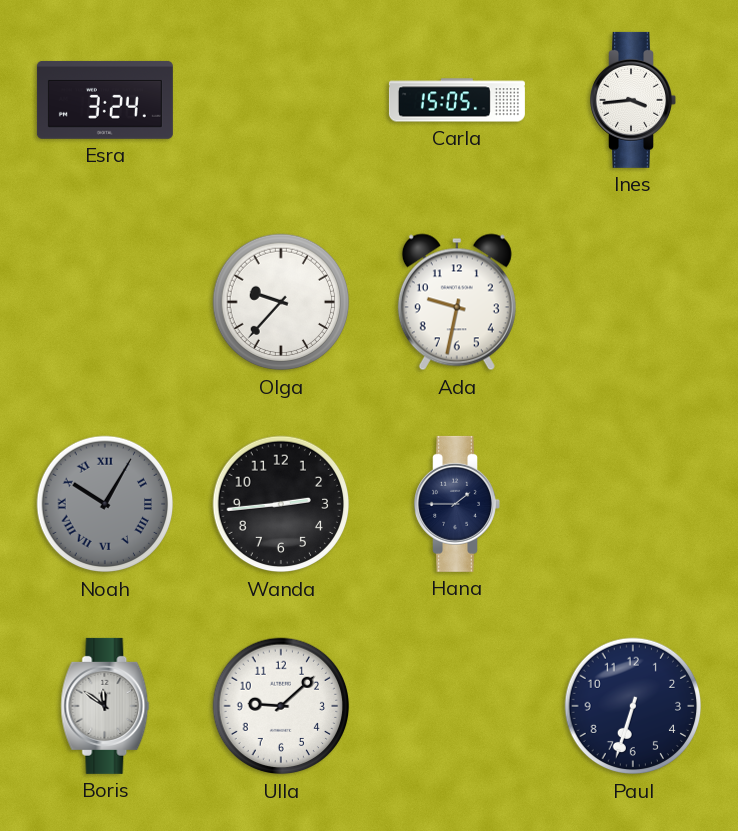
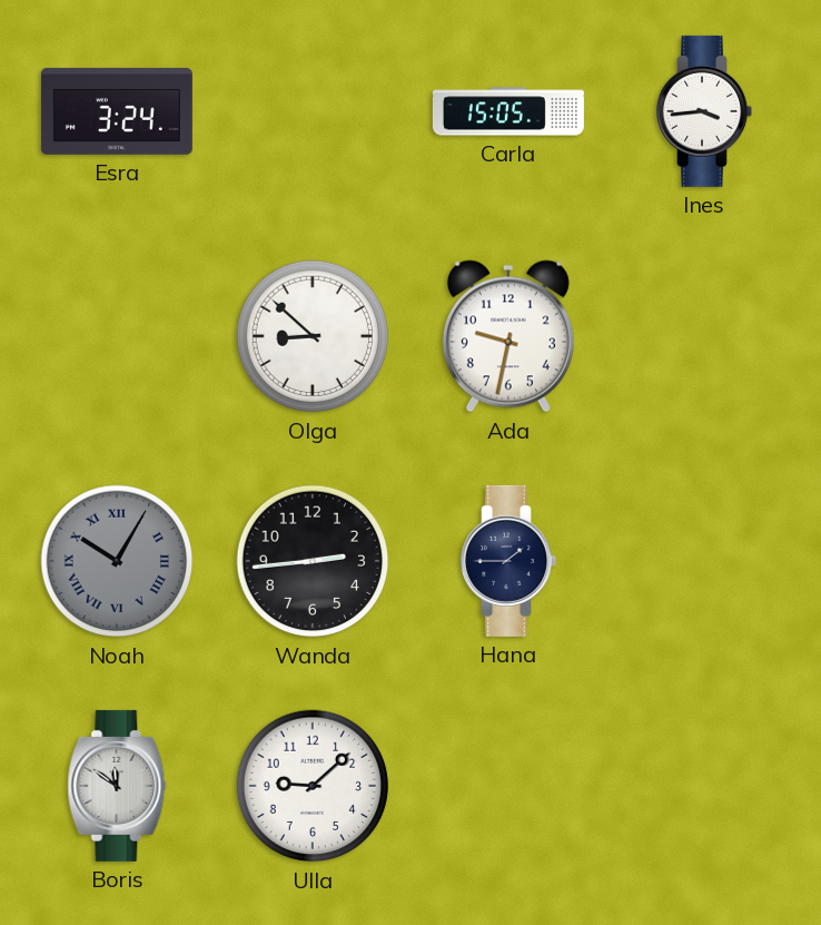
Olga: 9:37 -> 8:52
Paul: 6:33 -> none
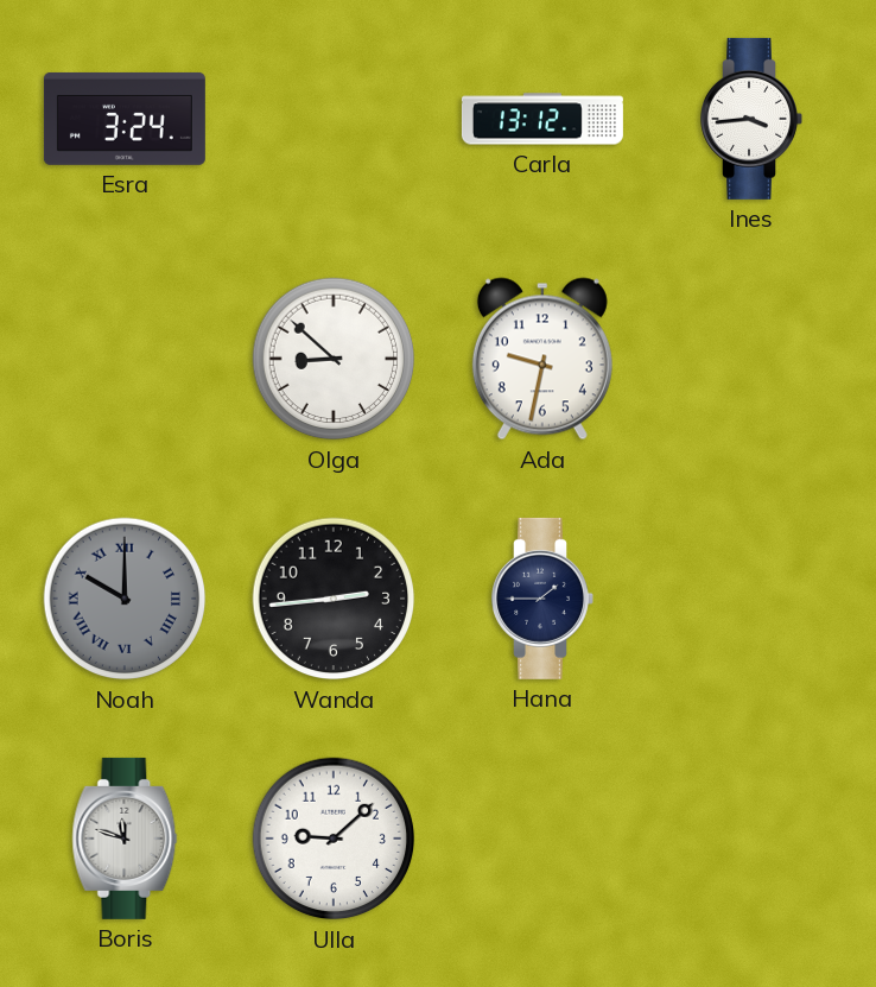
Carla: 15:05 -> 13:12
Noah: 10:05 -> 10:00
Boris: 11:51 -> 11:48
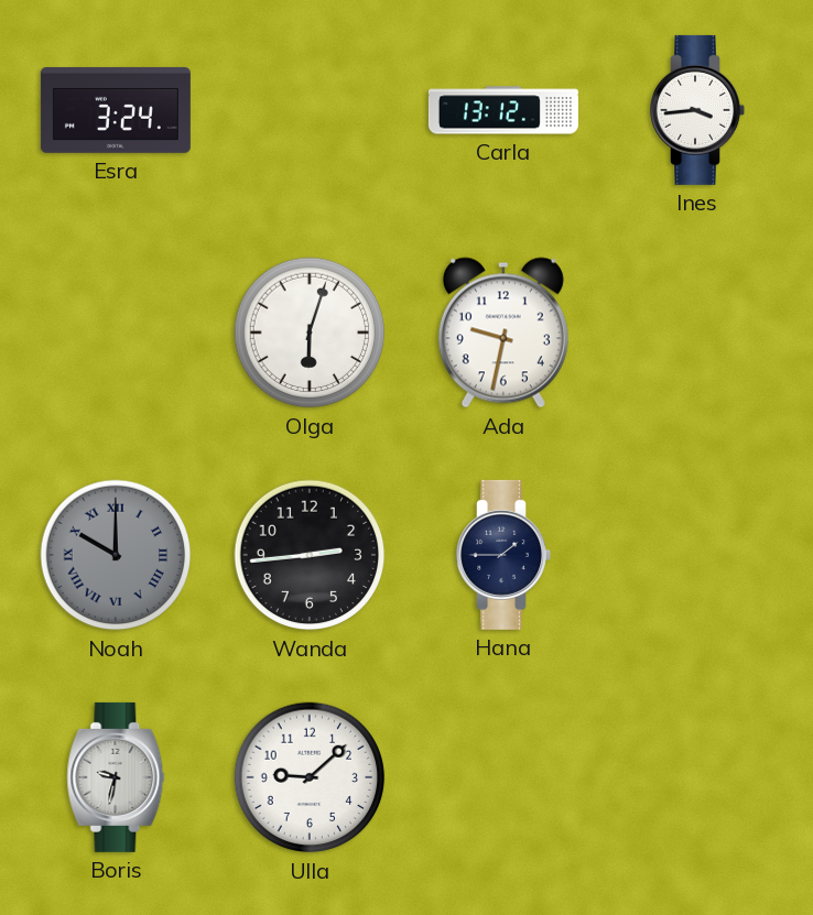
Olga: 8:52 -> 6:03
Boris: 11:48 -> 9:32
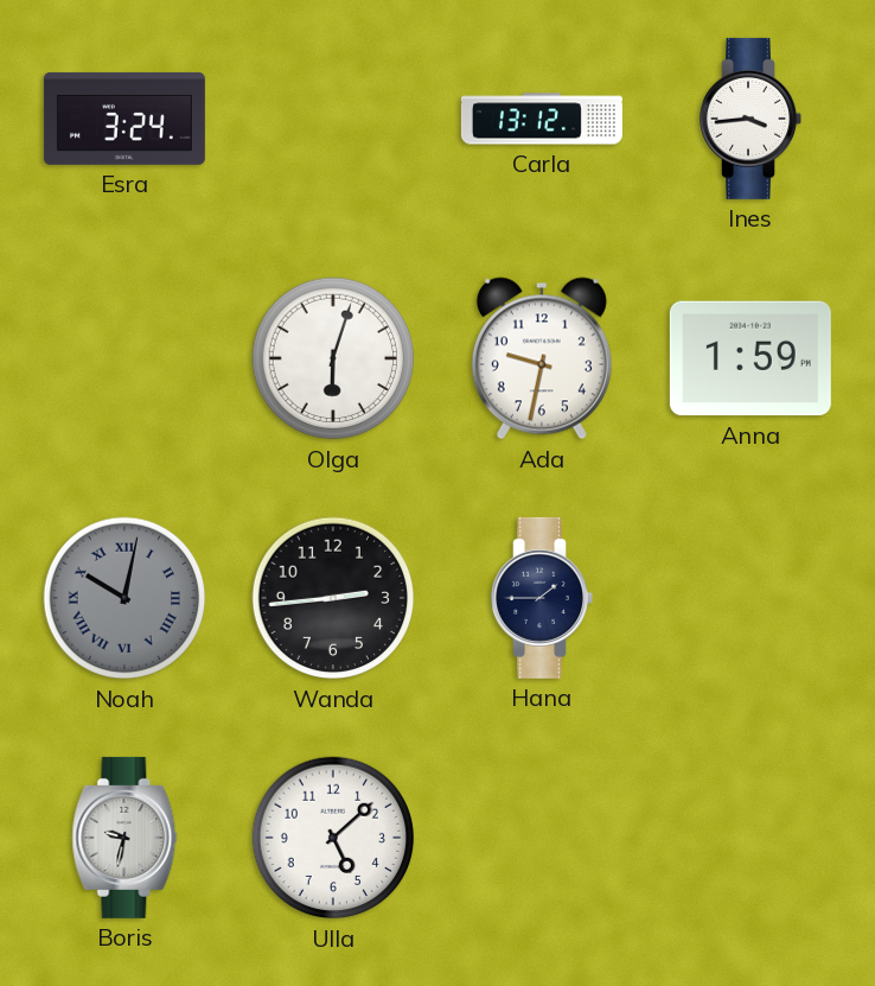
Anna: none -> 1:59
Noah: 10:00 -> 10:02
Ulla: 9:08 -> 5:08
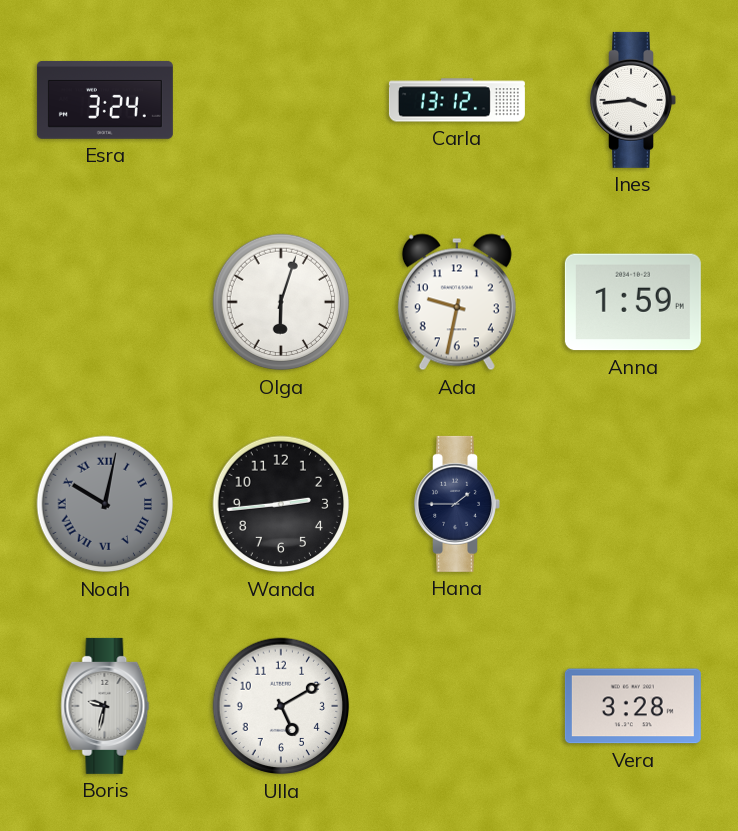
Ulla: 5:08 -> 5:10
Vera: none -> 3:28
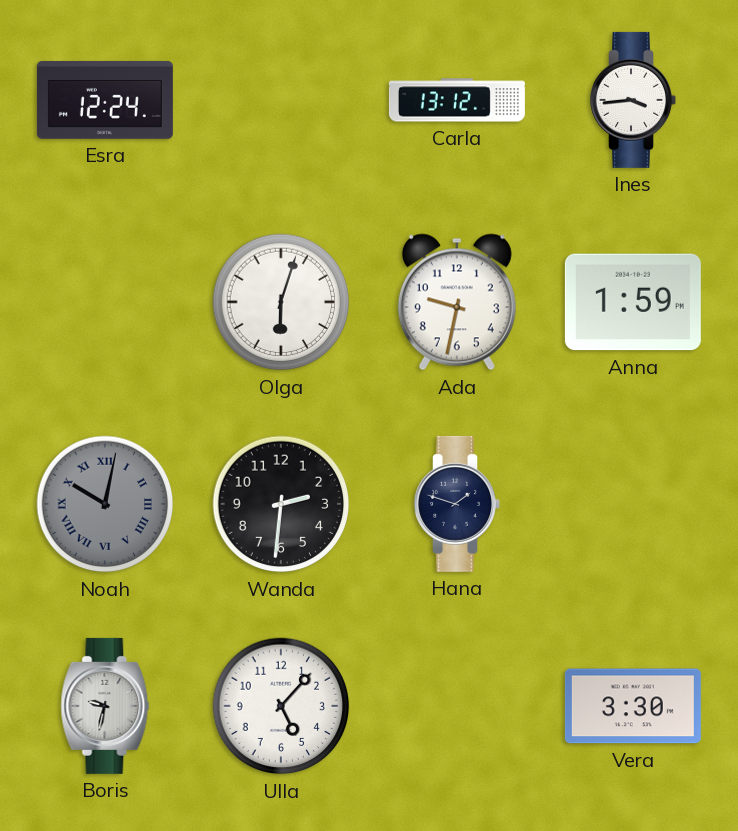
Esra: 3:24 -> 12:24
Wanda: 2:44 -> 2:31
Hana: 1:45 -> 1:48
Ulla: 5:10 -> 5:07
Vera: 3:28 -> 3:30
